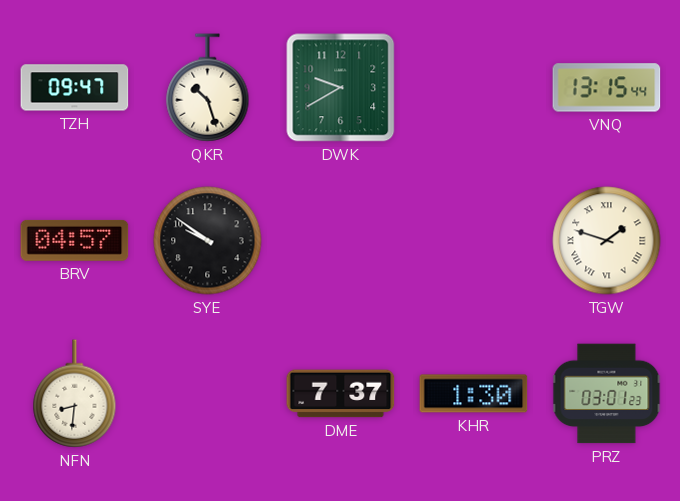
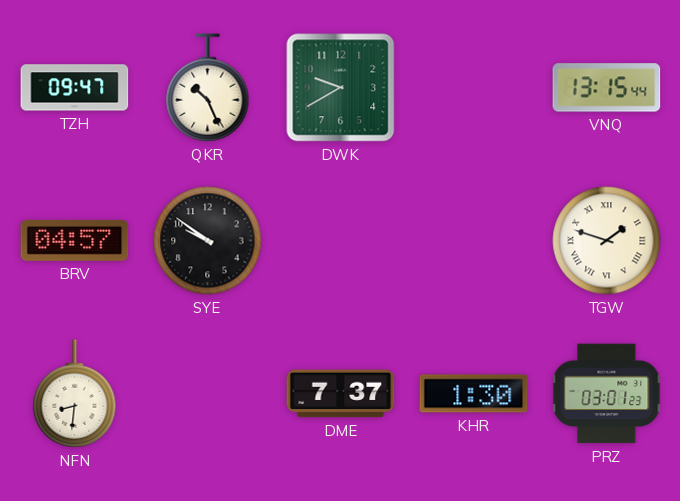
QKR: 10:27 -> 10:26
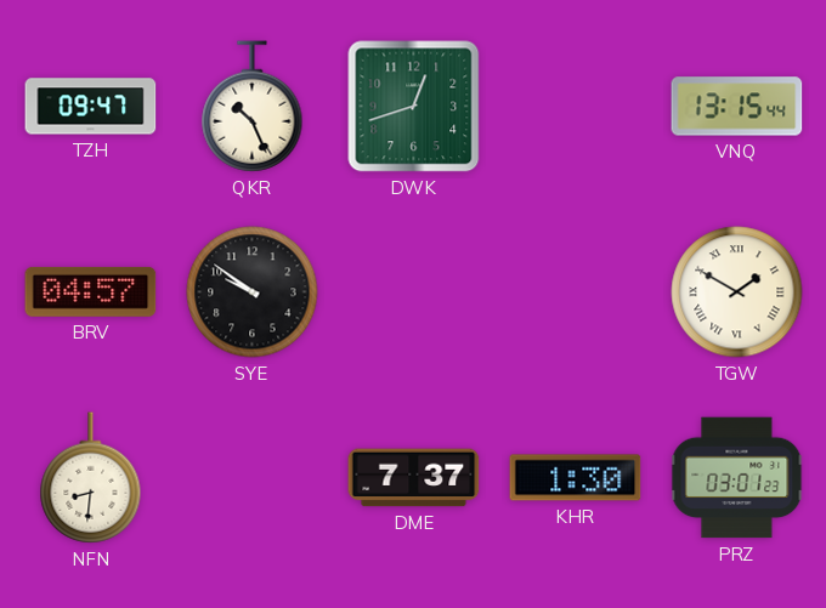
DWK: 9:40 -> 12:42
TGW: 1:48 -> 1:50
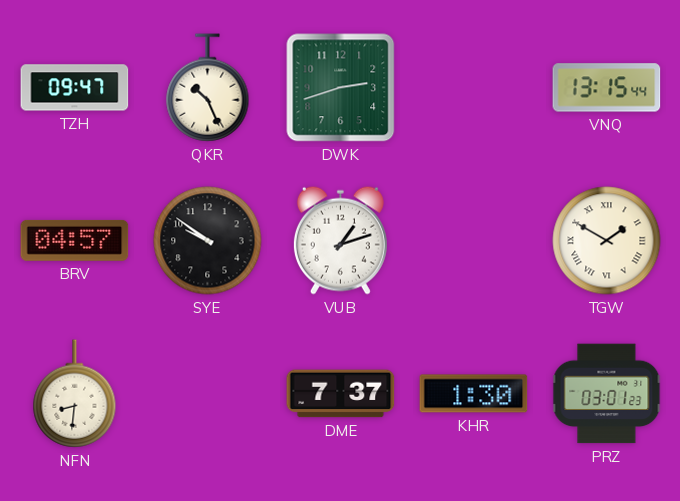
DWK: 12:42 -> 2:42
VUB: none -> 1:12
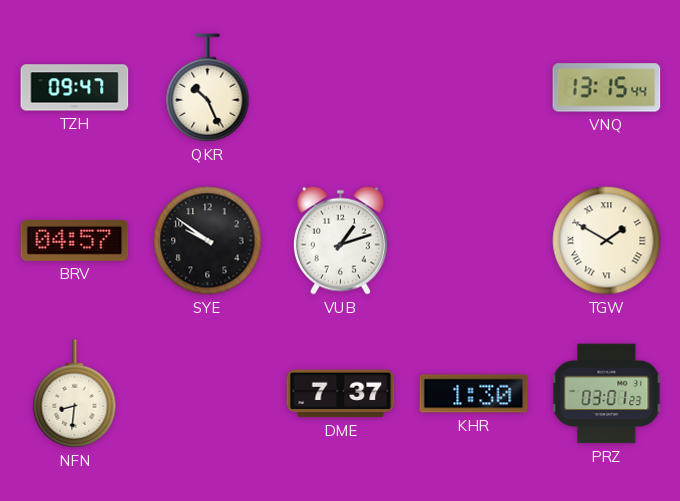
DWK: 2:42 -> none
